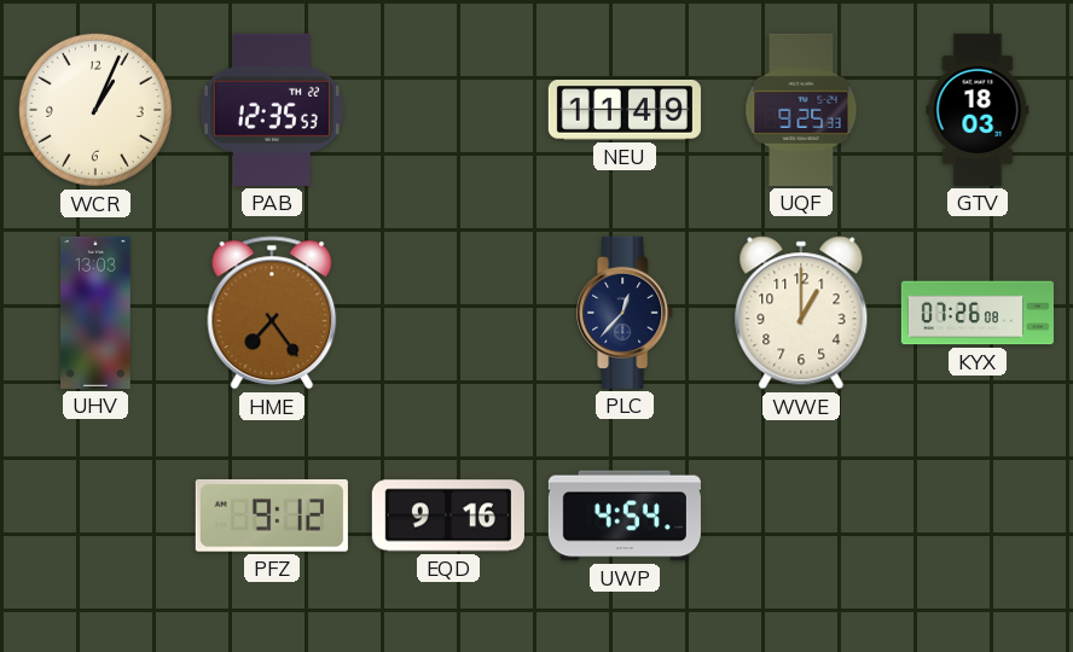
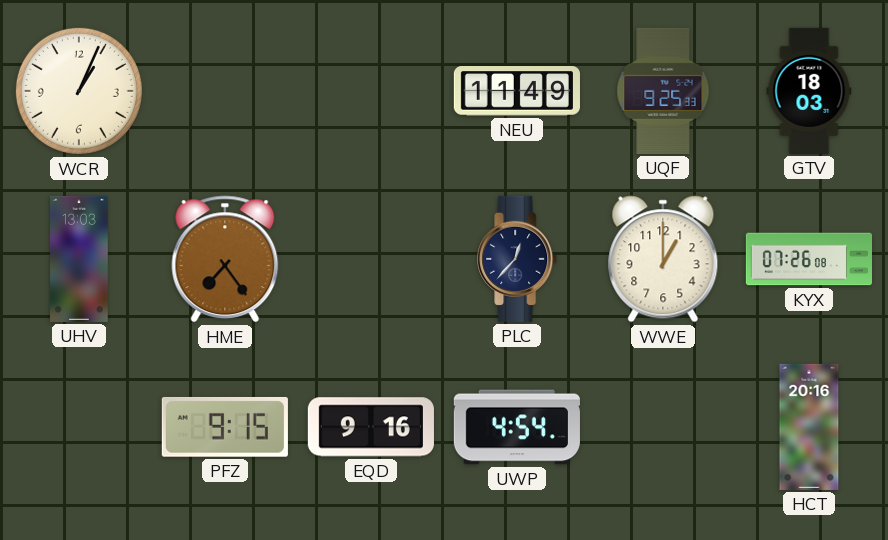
PAB: 12:35 -> none
PFZ: 9:12 -> 9:15
HCT: none -> 20:16
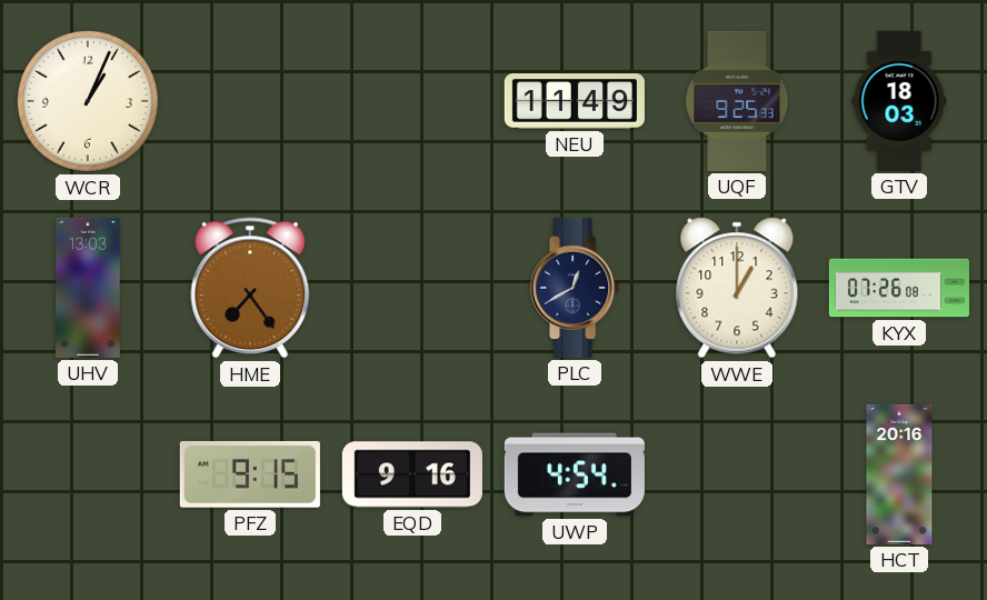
PLC: 12:37 -> 12:40
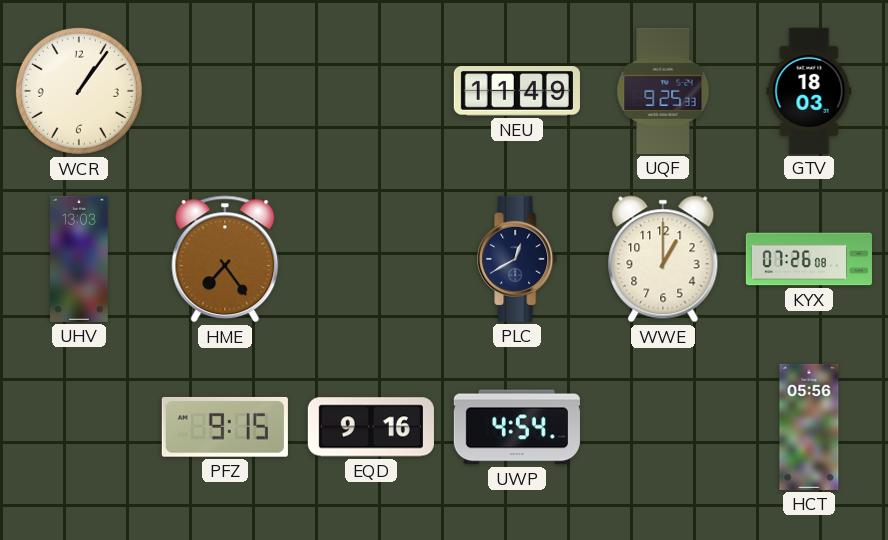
WCR: 1:04 -> 1:06
HCT: 20:16 -> 05:56
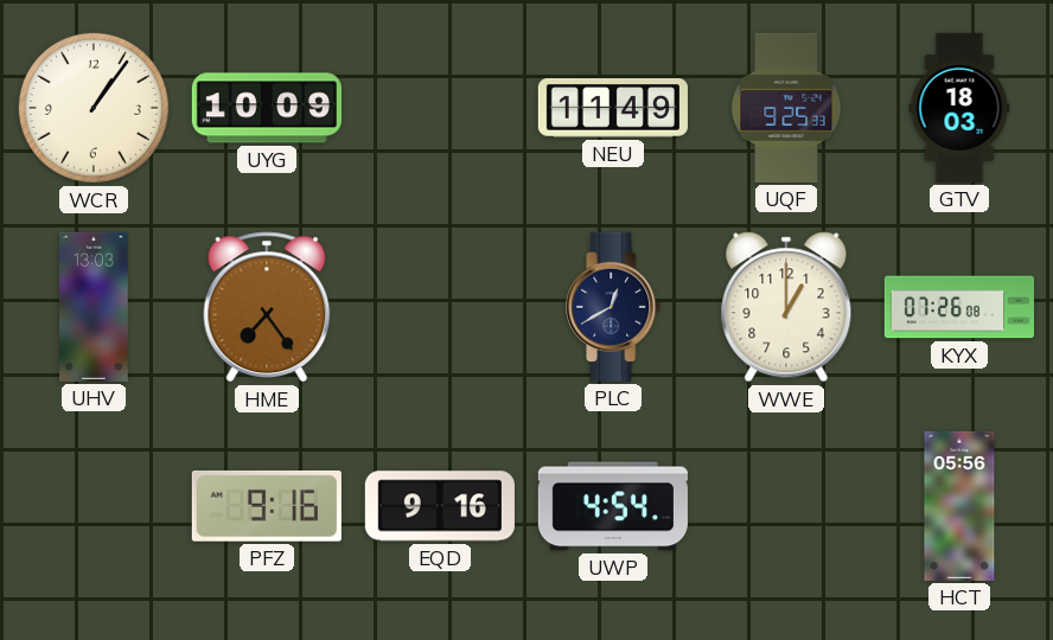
UYG: none -> 10:09
PFZ: 9:15 -> 9:16
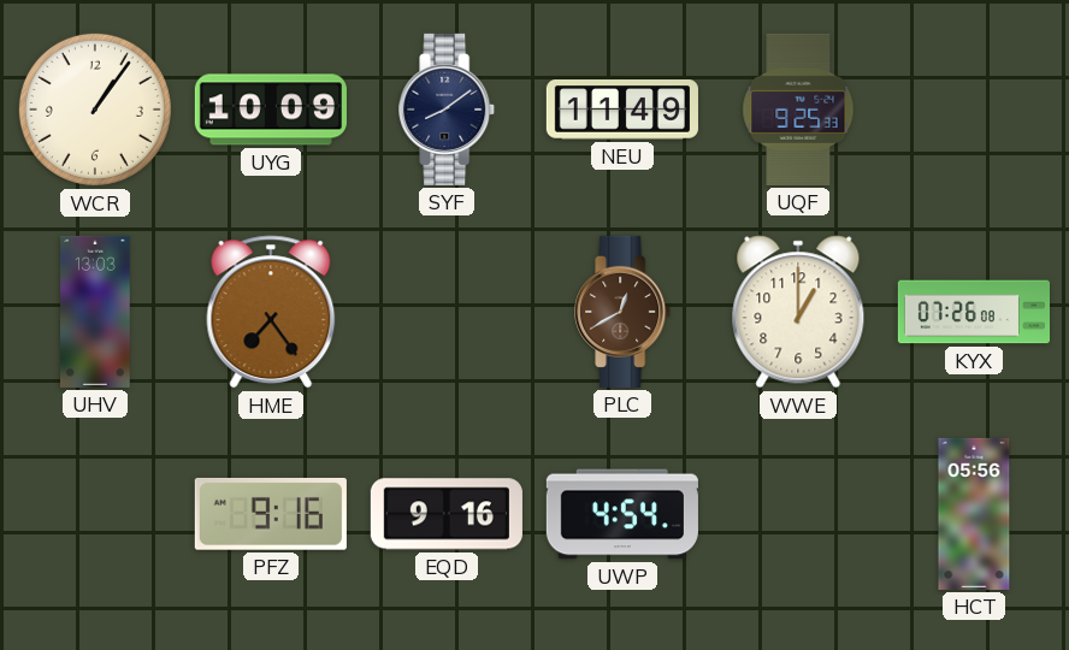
SYF: none -> 8:09
GTV: 18:03 -> none
PLC dial: navy -> brown
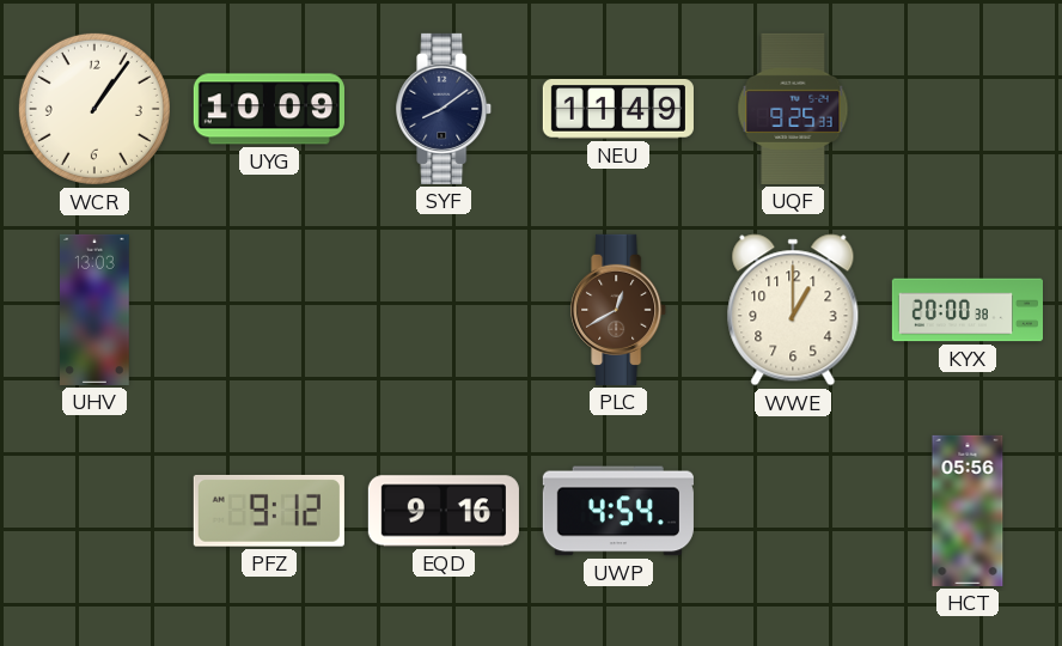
HME: 7:24 -> none
KYX: 07:26 -> 20:00
PFZ: 9:16 -> 9:12
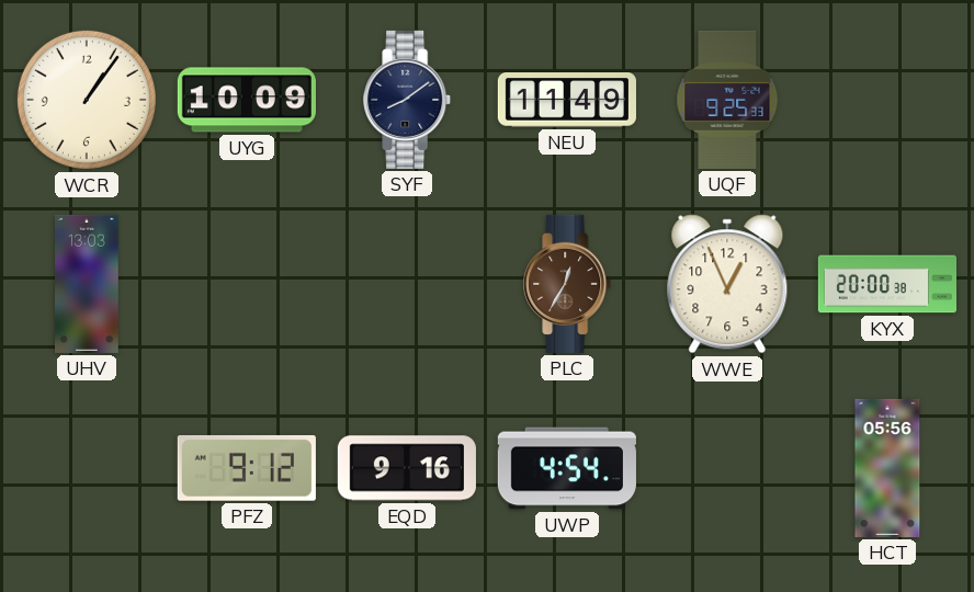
PLC: 12:40 -> 12:35
WWE: 1:00 -> 12:56
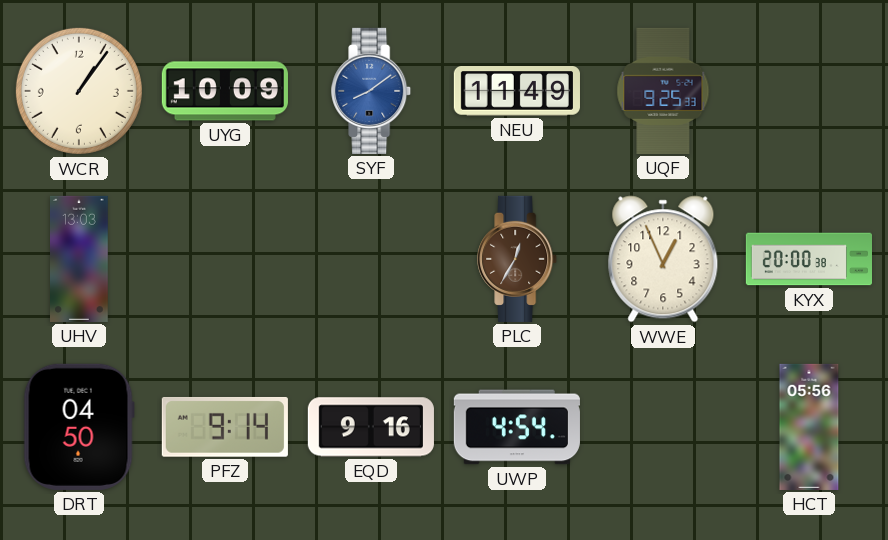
SYF dial: navy -> blue
DRT: none -> 04:50
PFZ: 9:12 -> 9:14
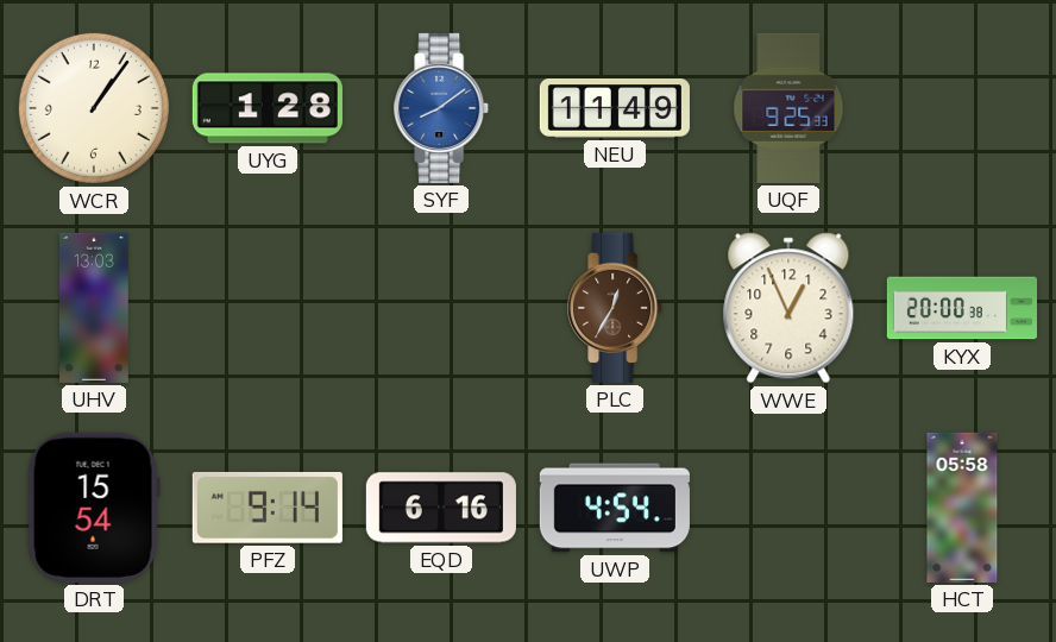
UYG: 10:09 -> 1:28
DRT: 04:50 -> 15:54
EQD: 9:16 -> 6:16
HCT: 05:56 -> 05:58
